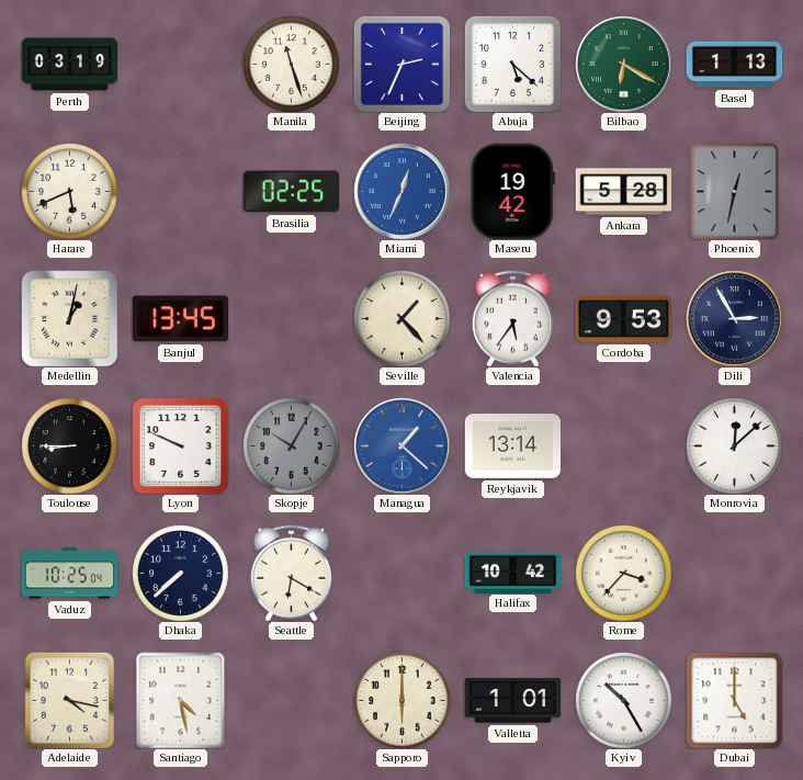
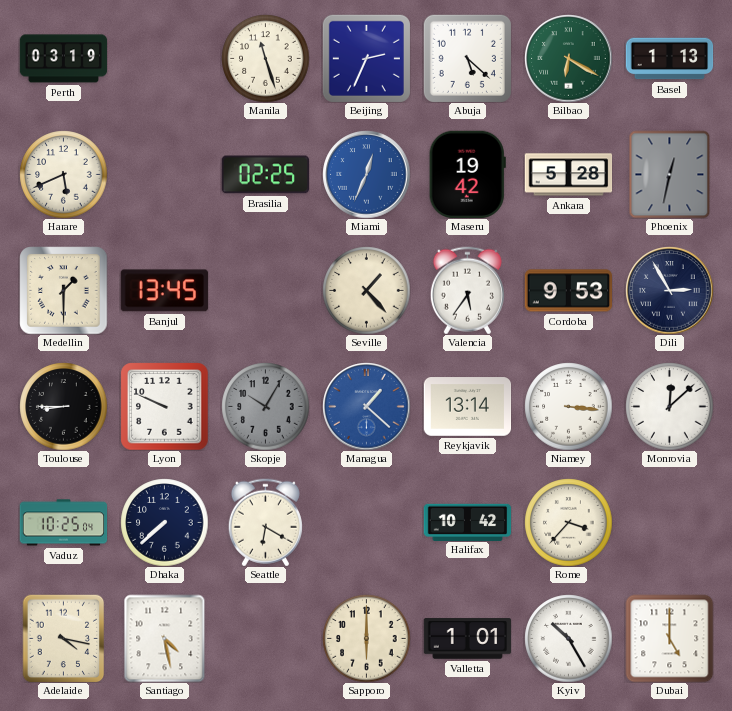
Medellin: 1:02 -> 1:30
Niamey: none -> 3:16
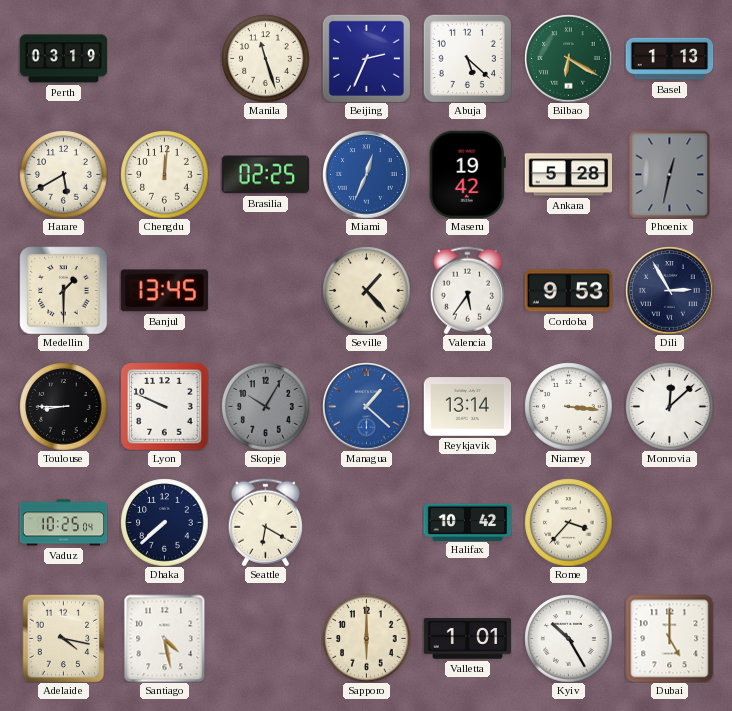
Harare: 5:41 -> 5:40
Chengdu: none -> 12:01
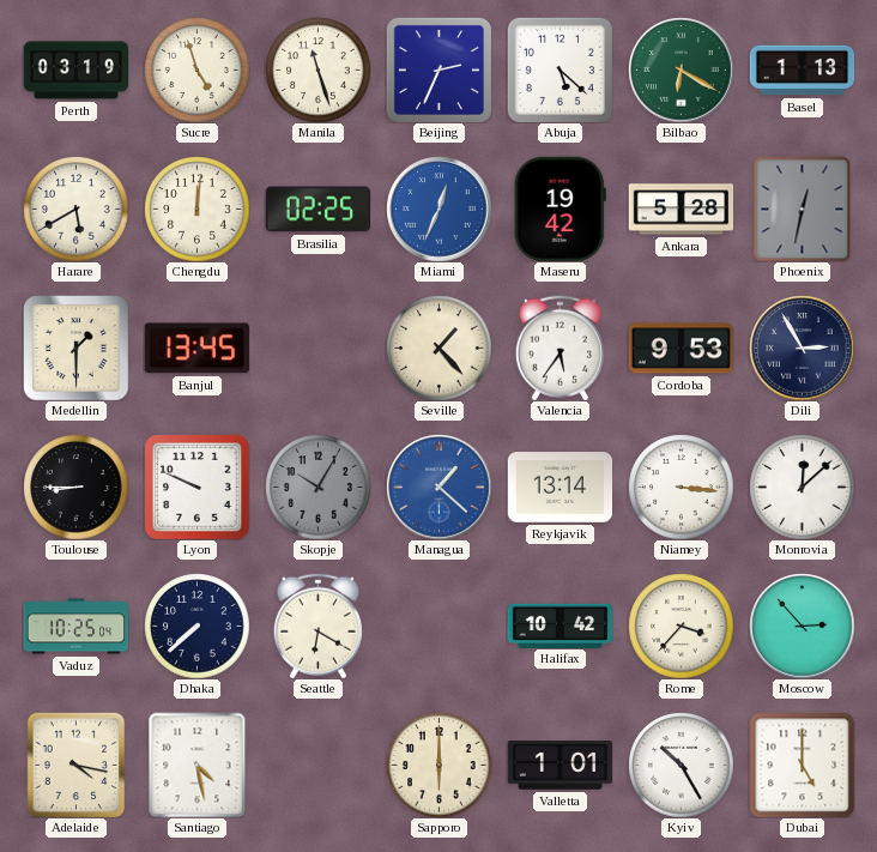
Sucre: none -> 4:57
Moscow: none -> 2:53
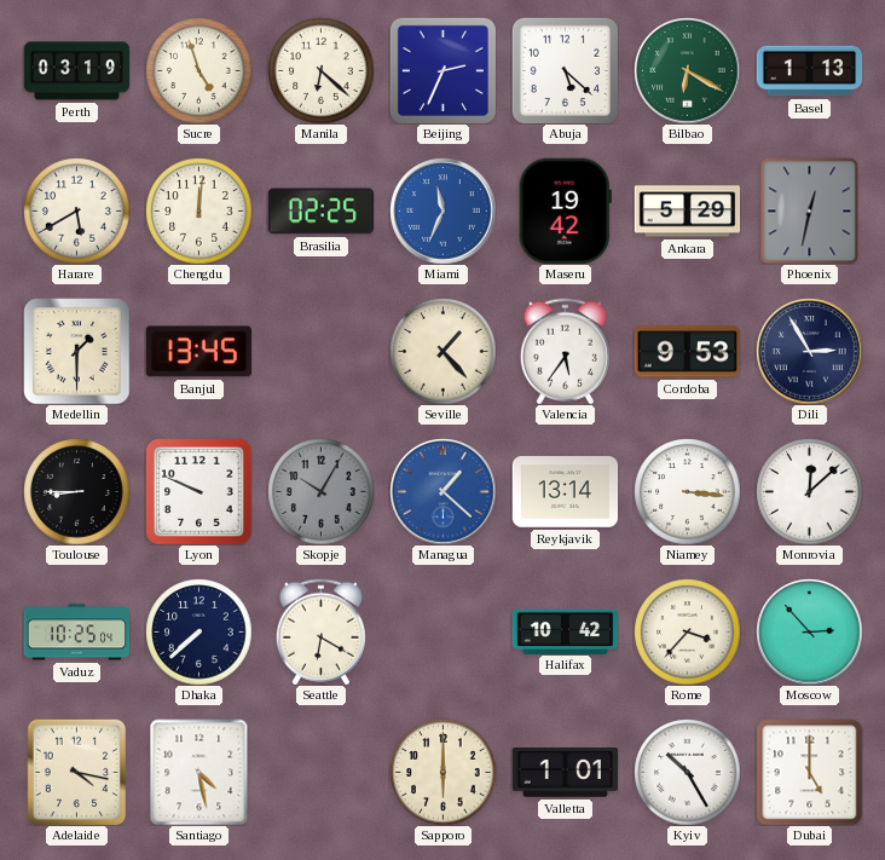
Manila: 11:27 -> 6:22
Miami: 12:34 -> 11:34
Ankara: 5:28 -> 5:29
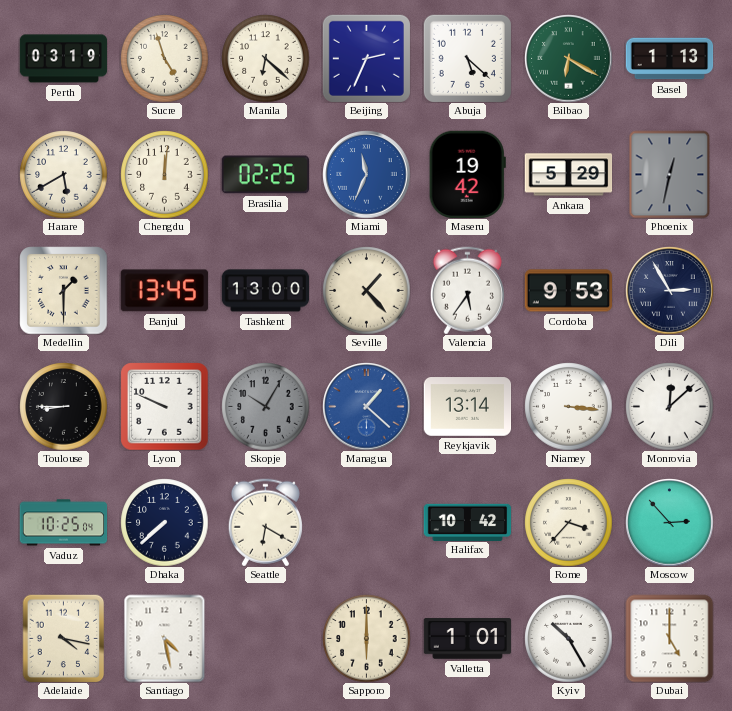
Tashkent: none -> 13:00
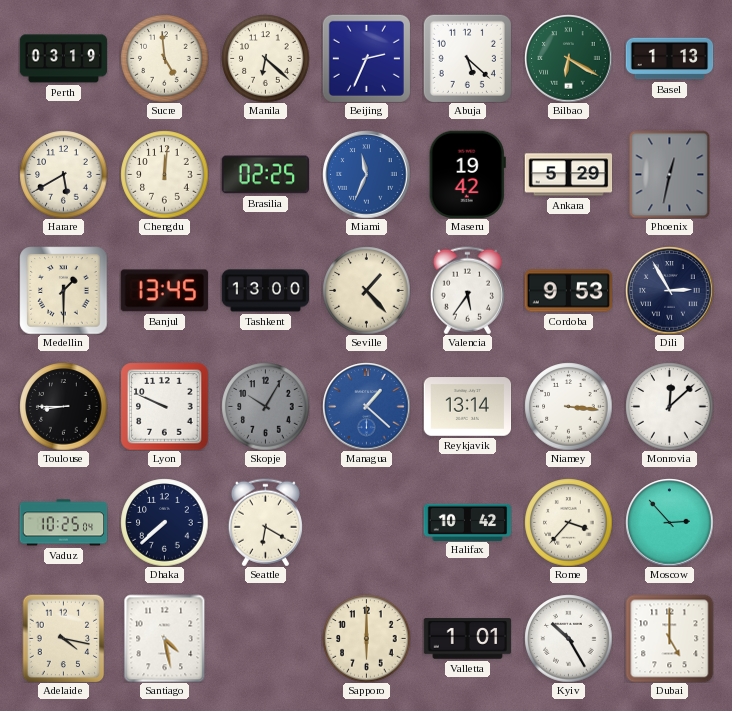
Sucre: 4:57 -> 4:59
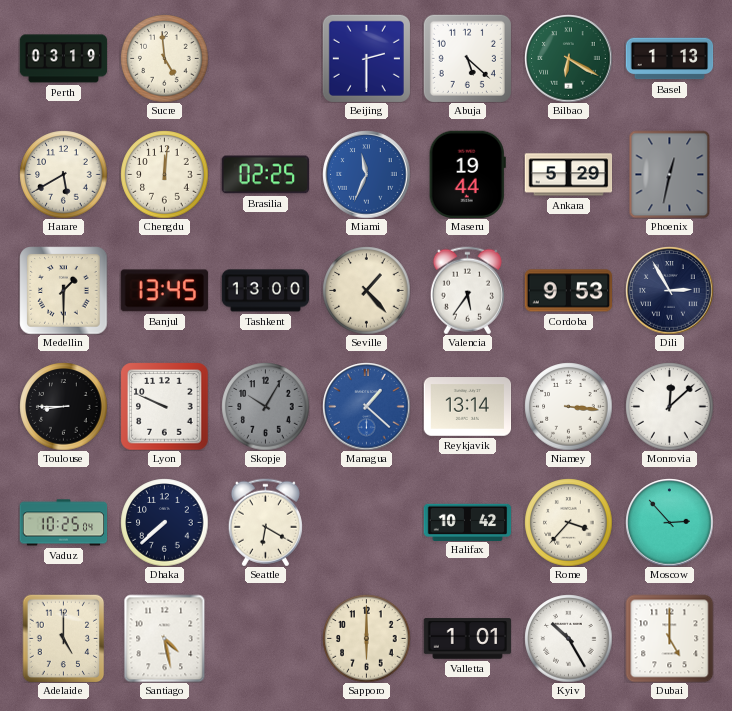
Manila: 6:22 -> none
Beijing: 2:34 -> 2:30
Maseru: 19:42 -> 19:44
Adelaide: 4:17 -> 5:00
